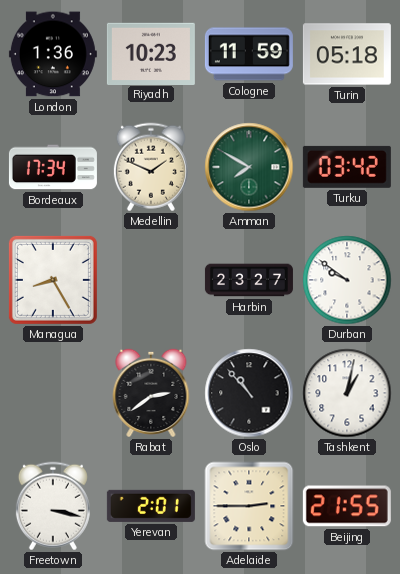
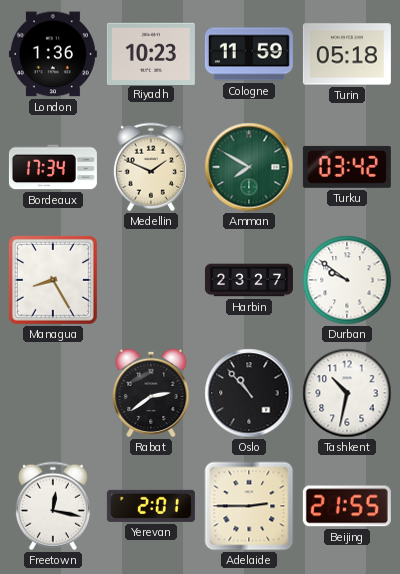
Tashkent: 1:02 -> 10:32
Freetown: 3:17 -> 12:17
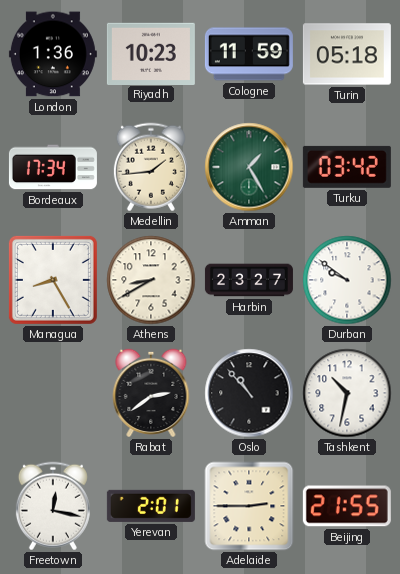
Medellin: 1:49 -> 1:44
Amman: 7:50 -> 1:25
Athens: none -> 8:40
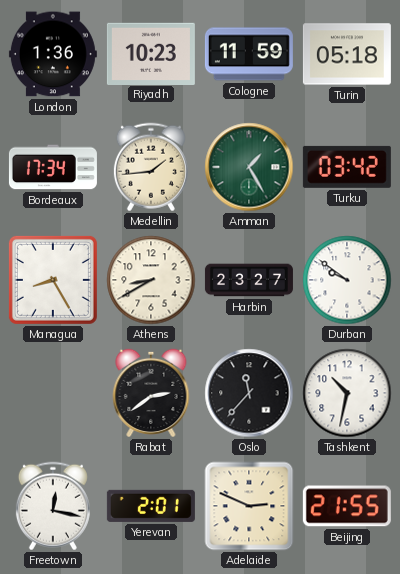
Oslo: 10:53 -> 11:37
Adelaide: 2:45 -> 2:49
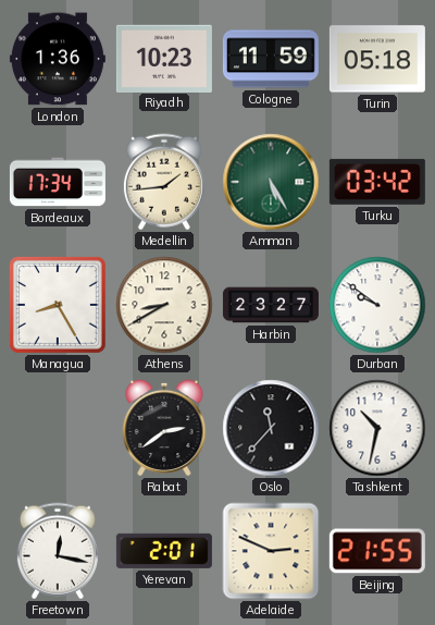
Amman: 1:25 -> 5:25
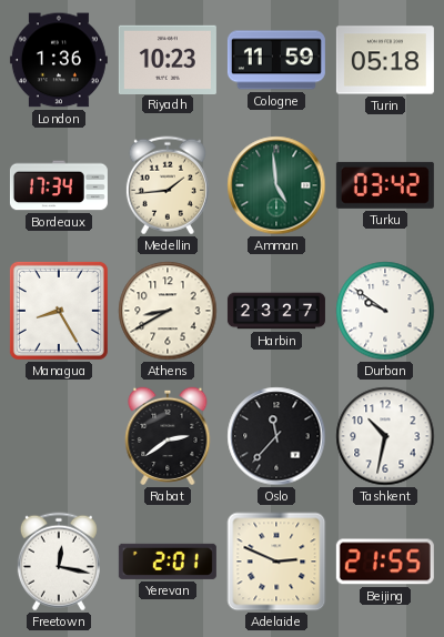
Amman: 5:25 -> 4:59
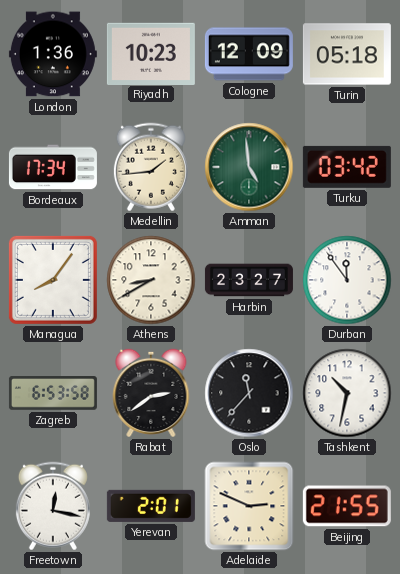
Cologne: 11:59 -> 12:09
Managua: 8:25 -> 8:06
Durban: 9:51 -> 11:54
Zagreb: none -> 6:53
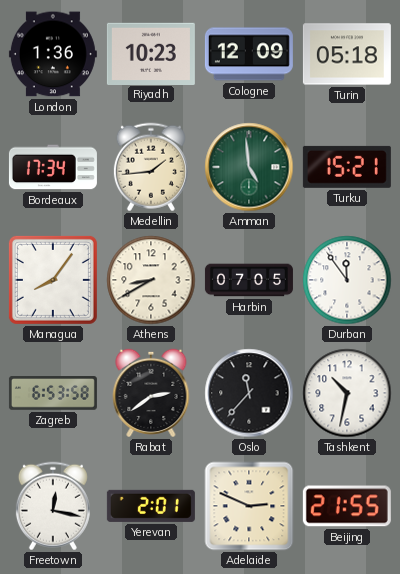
Turku: 03:42 -> 15:21
Harbin: 23:27 -> 07:05
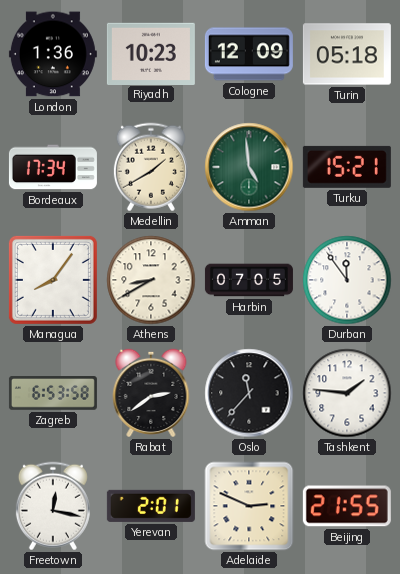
Medellin: 1:44 -> 1:40
Tashkent: 10:32 -> 1:46
